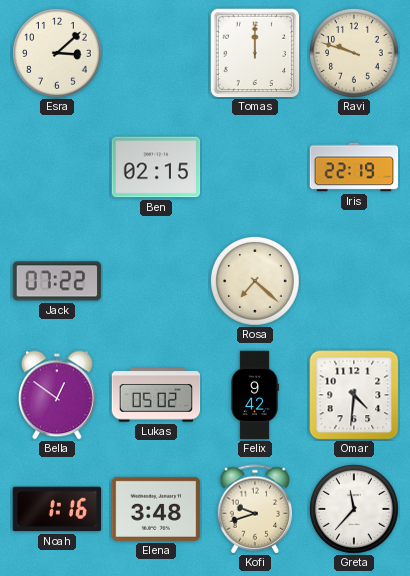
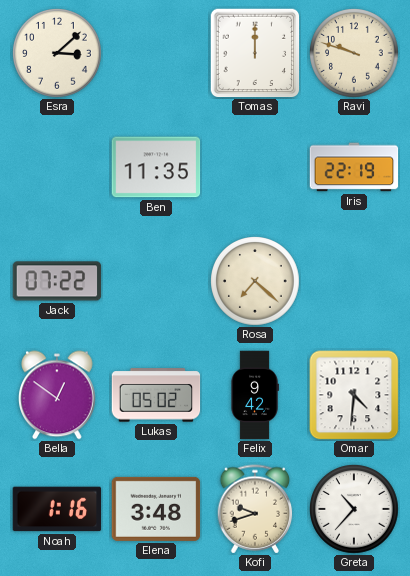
Ben: 02:15 -> 11:35
Greta: 11:37 -> 10:37
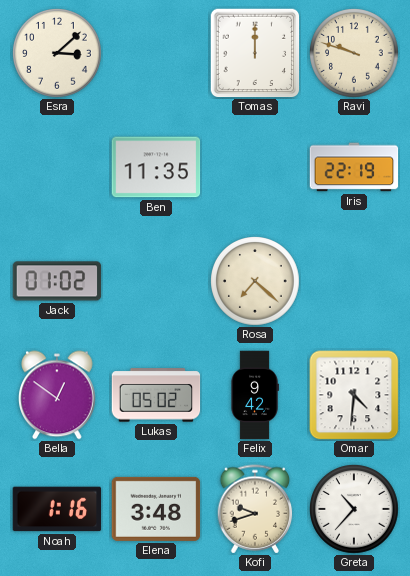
Jack: 07:22 -> 01:02
